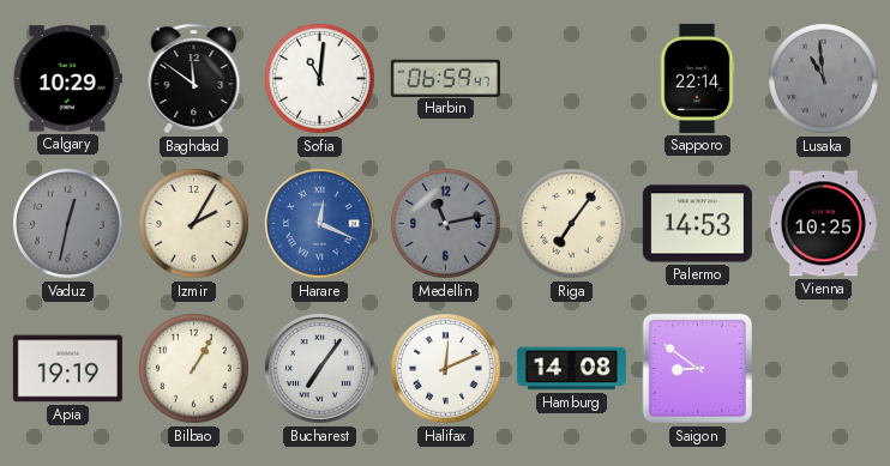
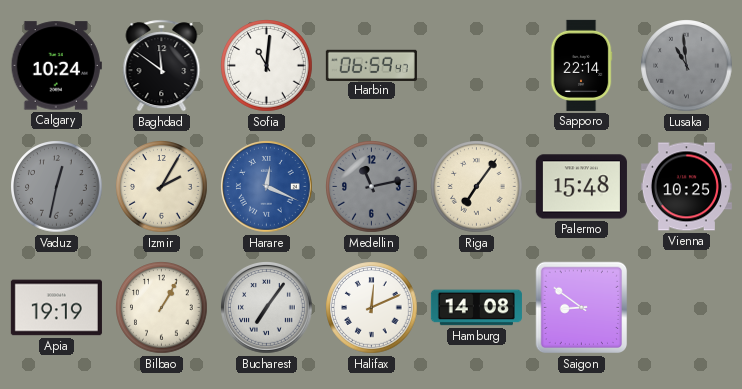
Calgary: 10:29 -> 10:24
Palermo: 14:53 -> 15:48
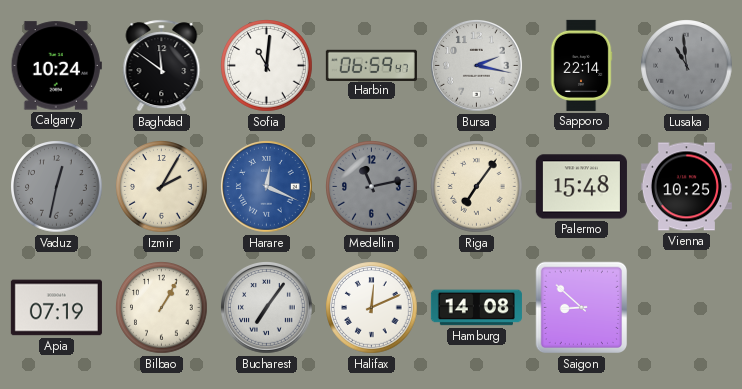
Bursa: none -> 2:17
Apia: 19:19 -> 07:19
Saigon: 8:51 -> 8:52
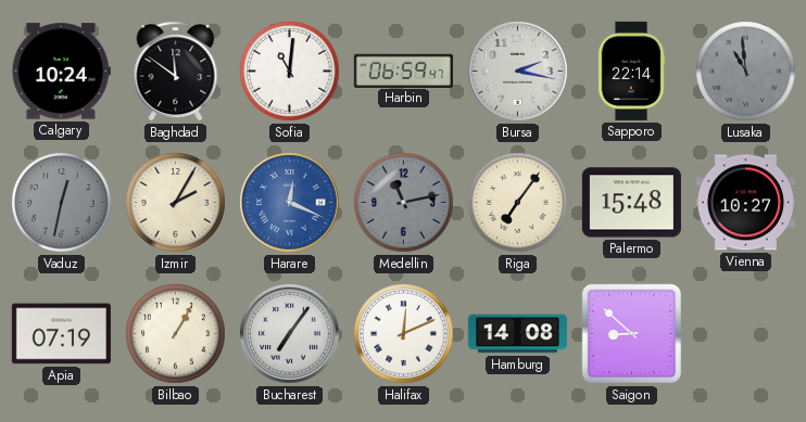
Vienna: 10:25 -> 10:27
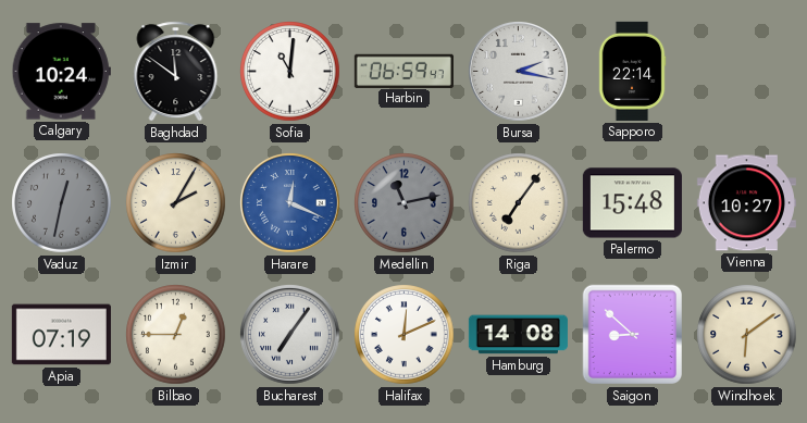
Lusaka: 10:59 -> none
Bilbao: 1:05 -> 12:45
Windhoek: none -> 6:09
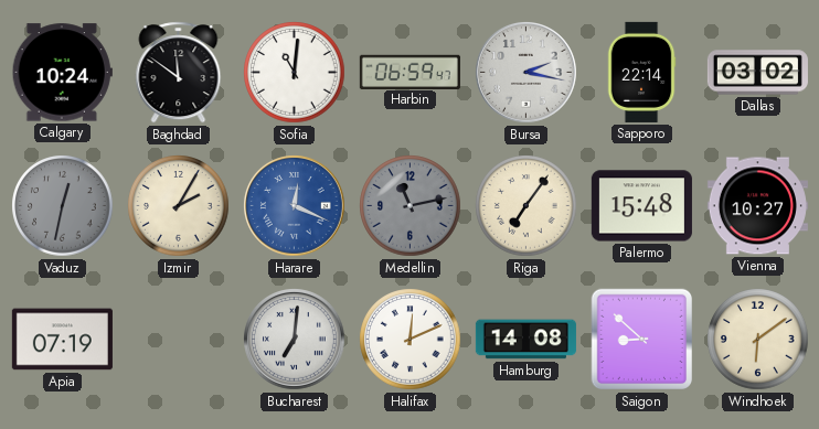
Dallas: none -> 03:02
Bilbao: 12:45 -> none
Bucharest: 7:06 -> 7:01
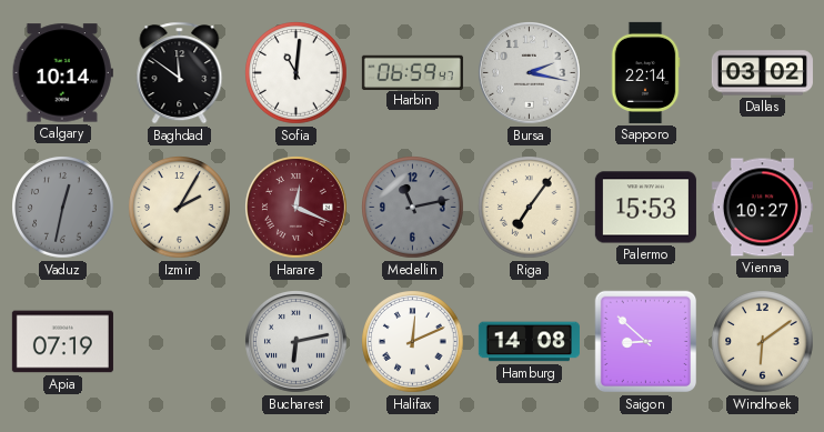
Calgary: 10:24 -> 10:14
Harare dial: blue -> burgundy
Palermo: 15:48 -> 15:53
Bucharest: 7:01 -> 6:13
